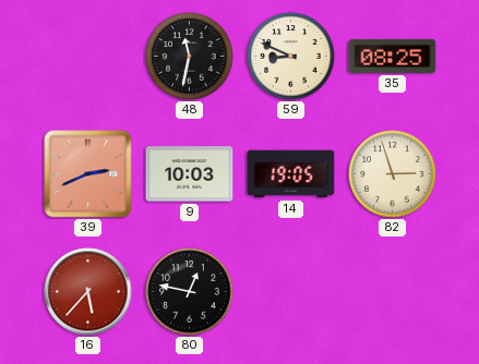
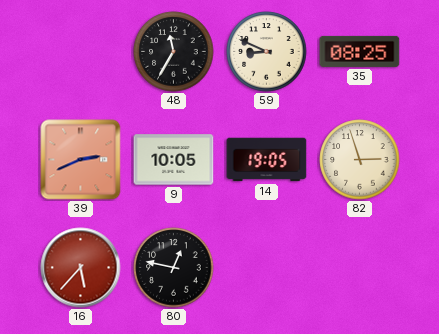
48: 11:32 -> 11:35
9: 10:03 -> 10:05
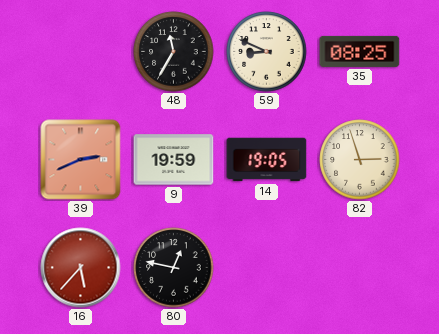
9: 10:05 -> 19:59
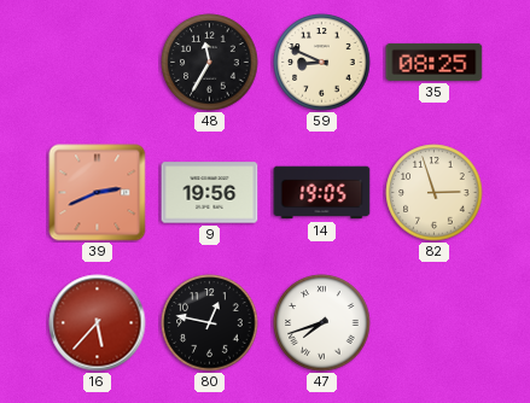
9: 19:59 -> 19:56
47: none -> 7:42
